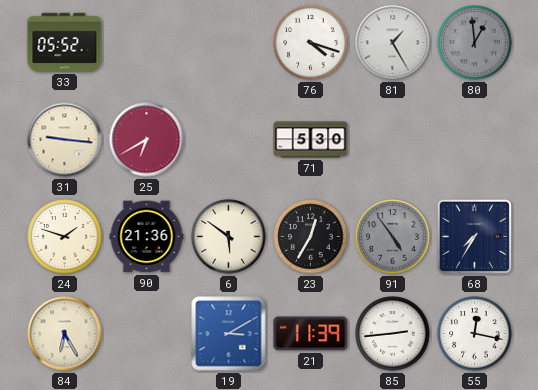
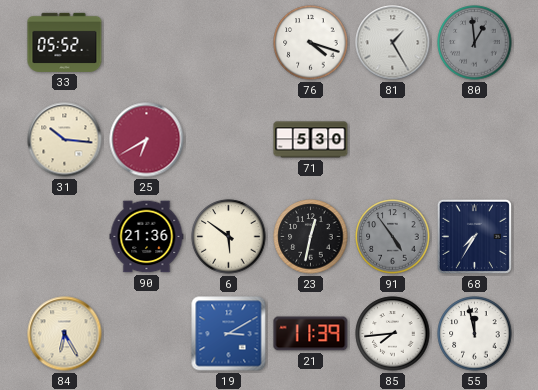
31: 9:16 -> 10:16
24: 1:48 -> none
23: 12:35 -> 12:32
85: 2:44 -> 7:44
55: 12:17 -> 11:58
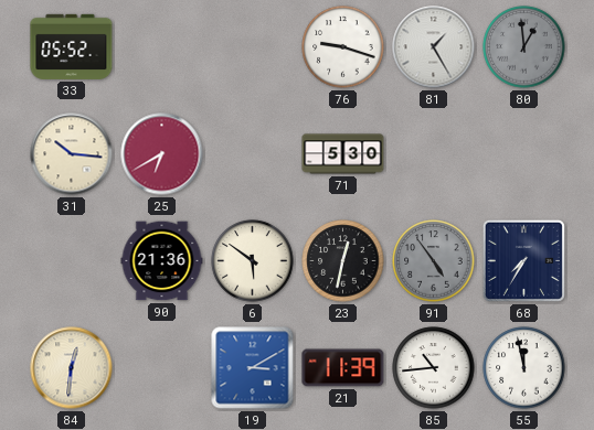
76: 4:18 -> 9:18
84: 6:25 -> 12:31
85: 7:44 -> 10:44
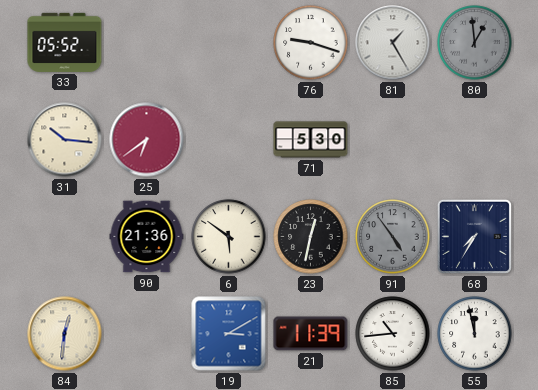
25: 6:40 -> 6:39
